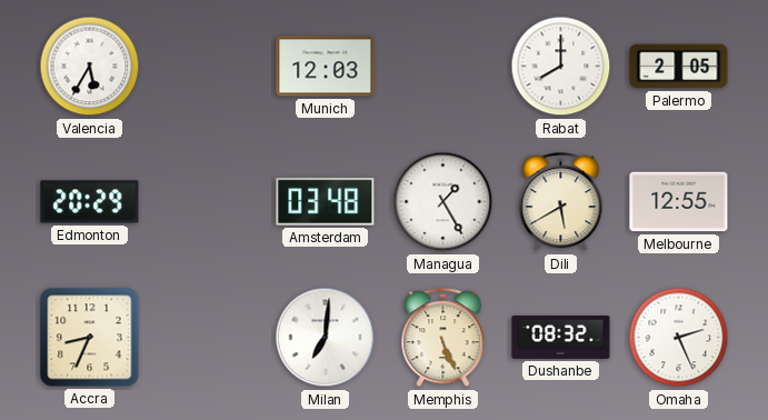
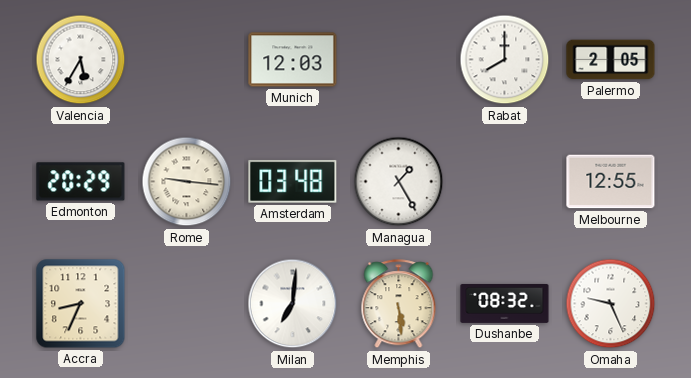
Rome: none -> 9:16
Dili: 5:40 -> none
Memphis: 5:26 -> 5:29
Omaha: 2:26 -> 9:26
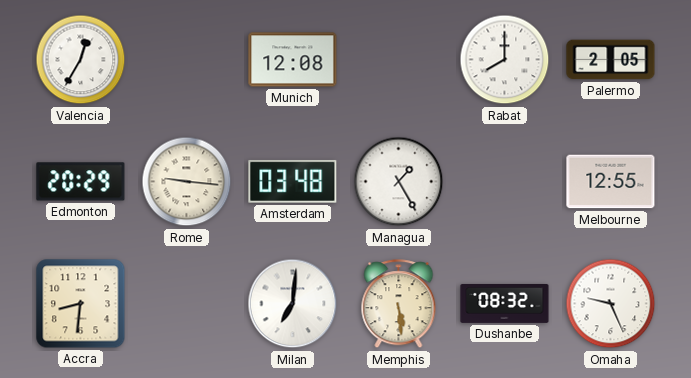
Valencia: 5:35 -> 12:35
Munich: 12:03 -> 12:08
Accra: 8:34 -> 8:31
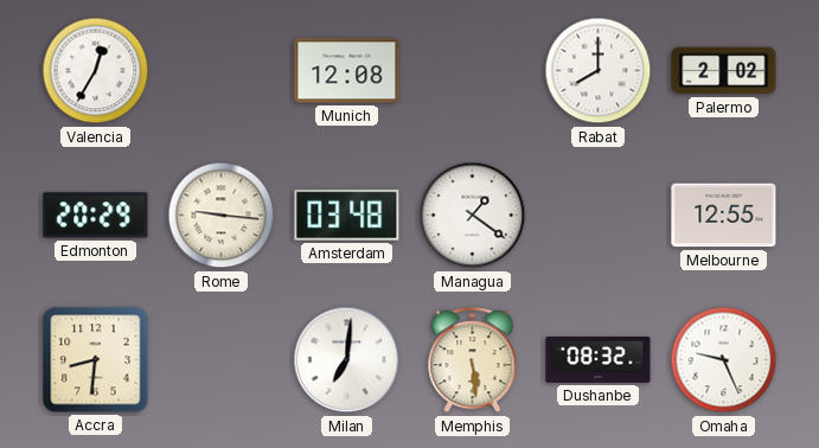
Palermo: 2:05 -> 2:02
Managua: 1:25 -> 1:21
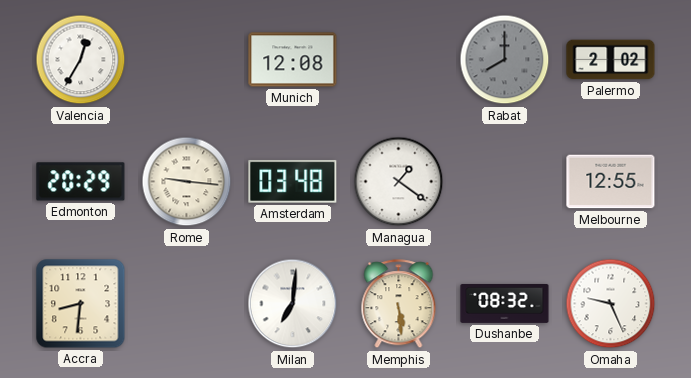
Rabat dial: white -> grey
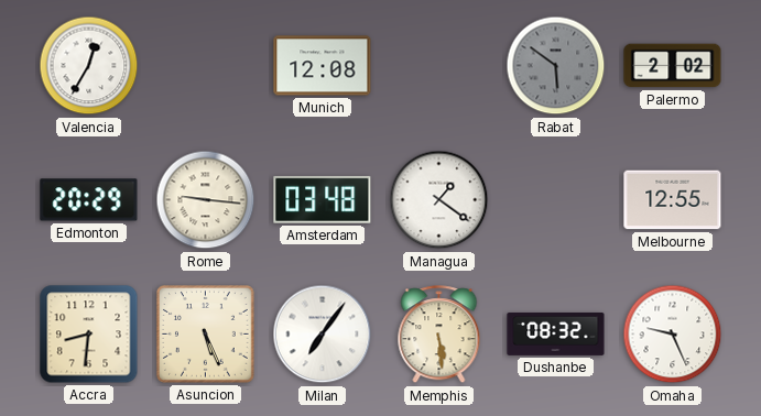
Rabat: 8:00 -> 5:51
Asuncion: none -> 5:26
Milan: 7:01 -> 7:06
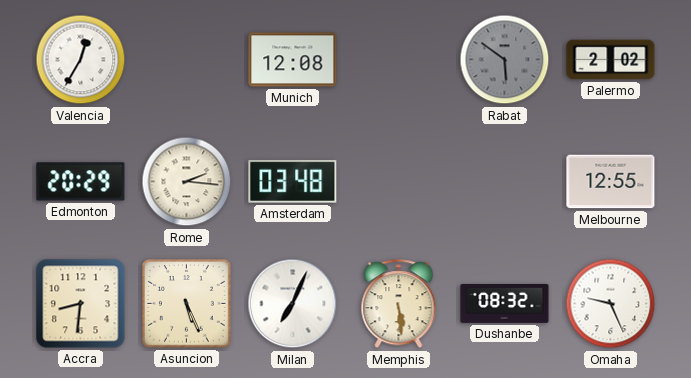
Rome: 9:16 -> 2:16
Managua: 1:21 -> none
Milan: 7:06 -> 7:04
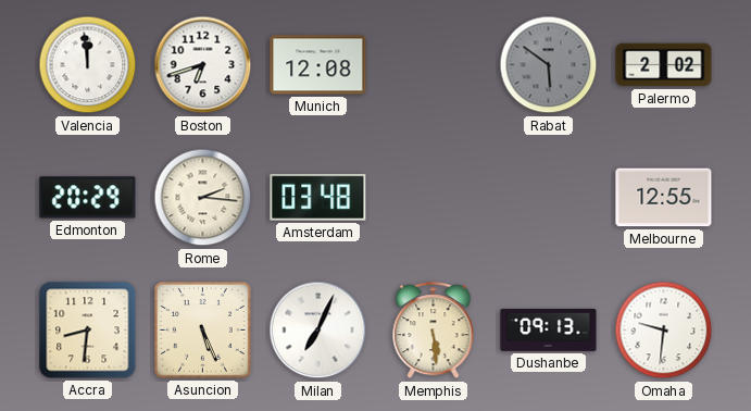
Valencia: 12:35 -> 11:59
Boston: none -> 6:42
Dushanbe: 08:32 -> 09:13
Omaha: 9:26 -> 9:31
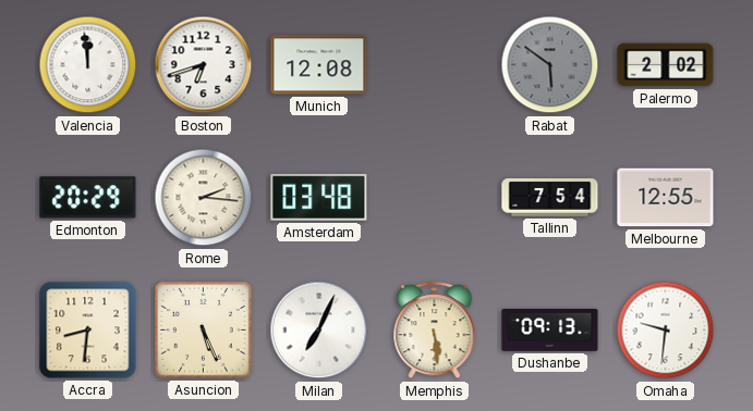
Tallinn: none -> 7:54
